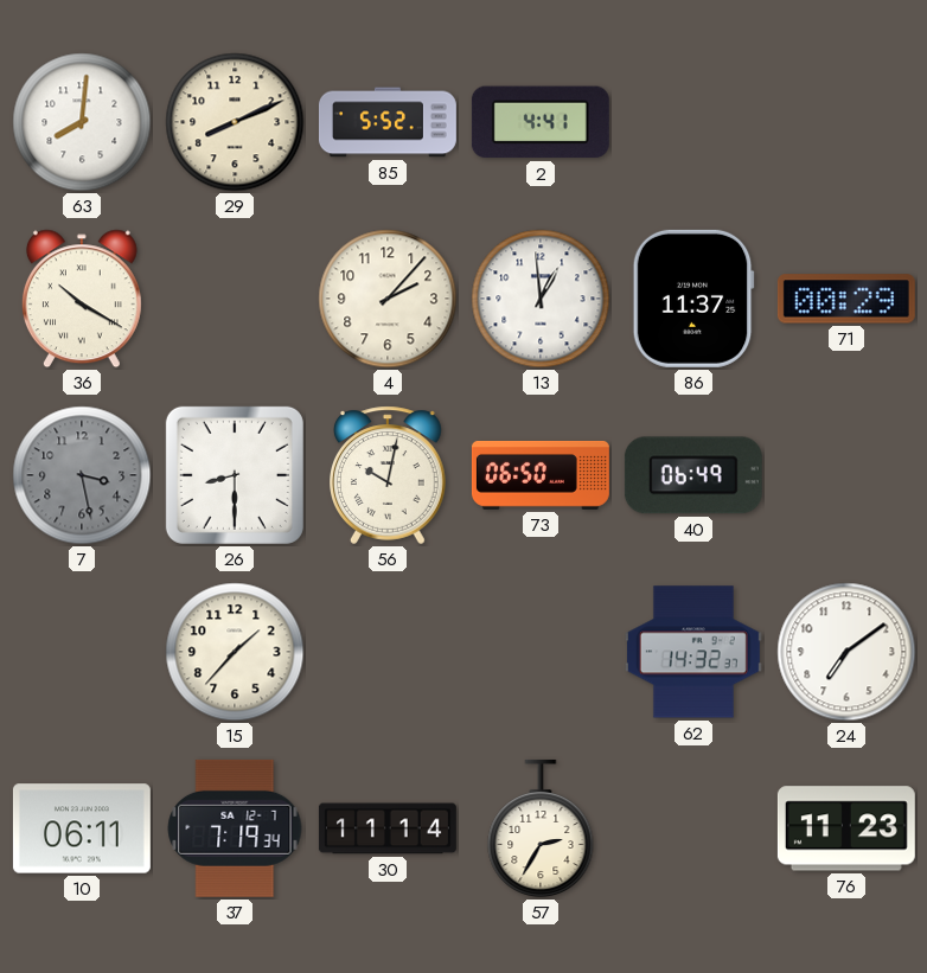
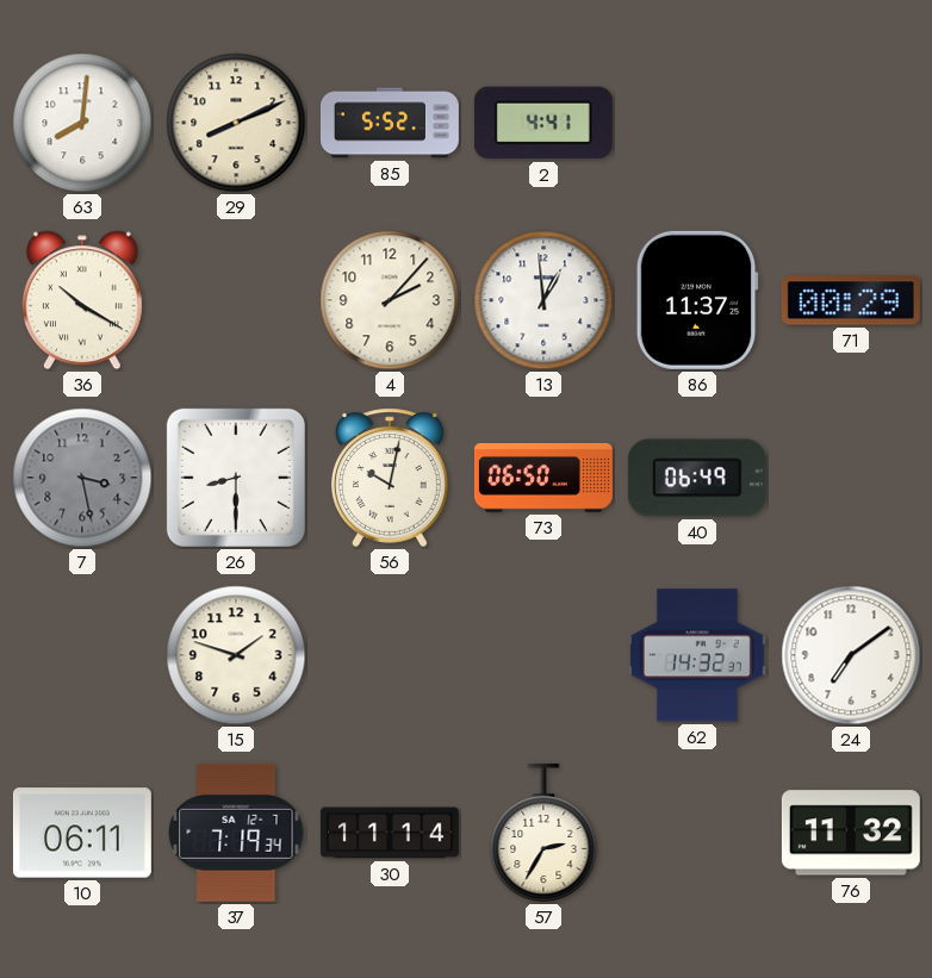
15: 1:37 -> 1:48
76: 11:23 -> 11:32
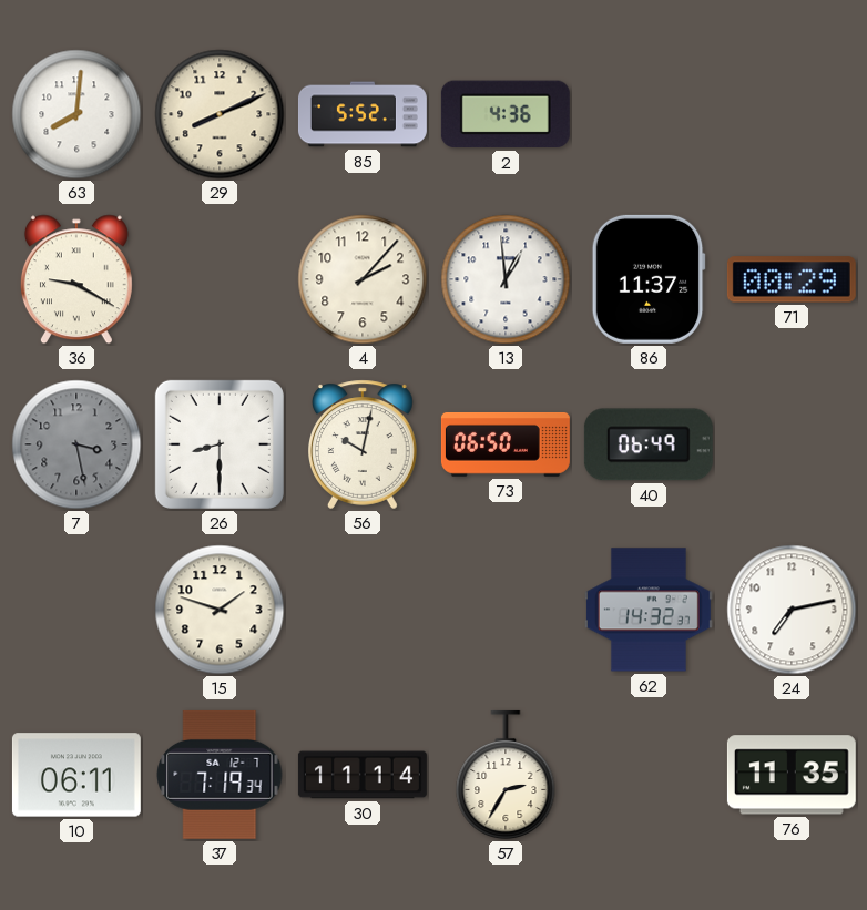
2: 4:41 -> 4:36
36: 10:20 -> 9:20
24: 7:09 -> 7:13
76: 11:32 -> 11:35
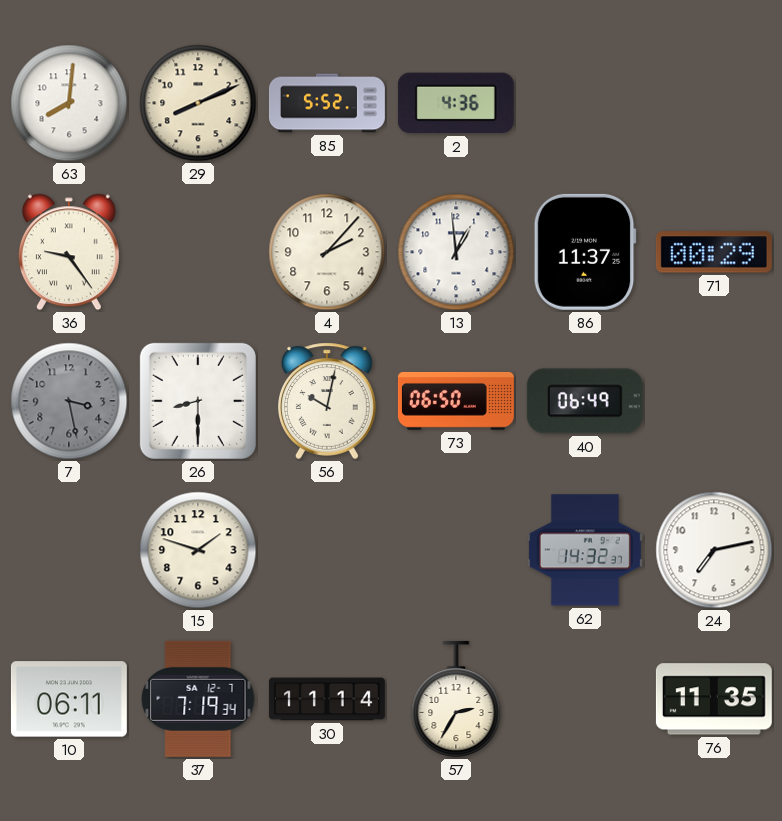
36: 9:20 -> 9:24
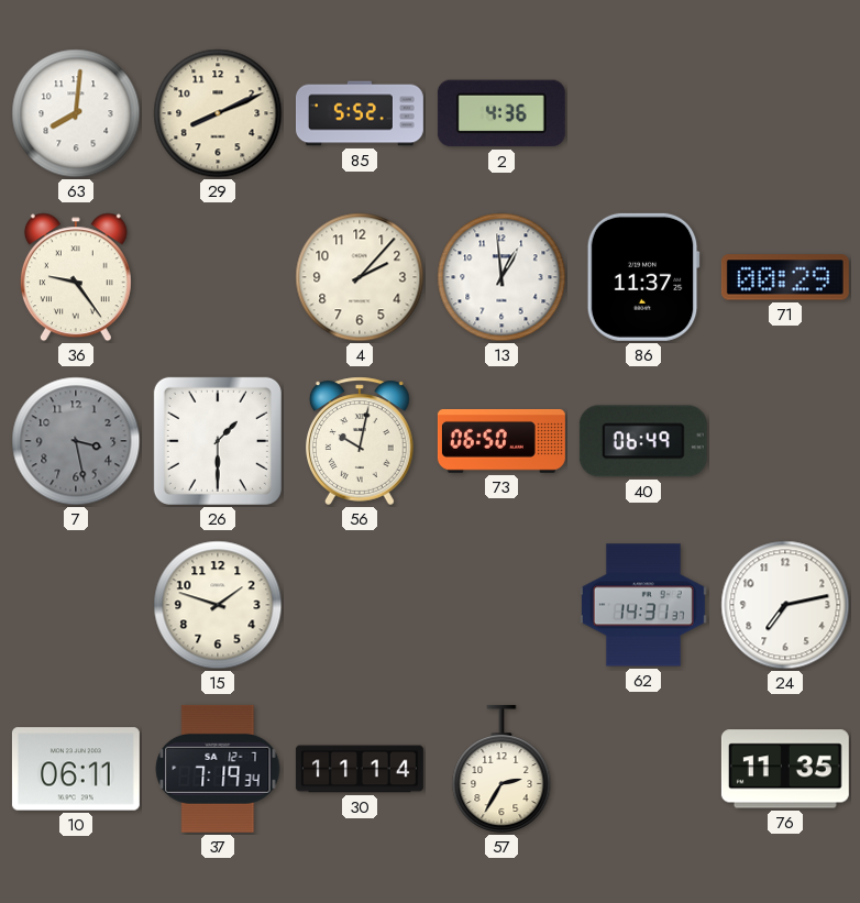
26: 8:30 -> 1:30
62: 14:32 -> 14:31
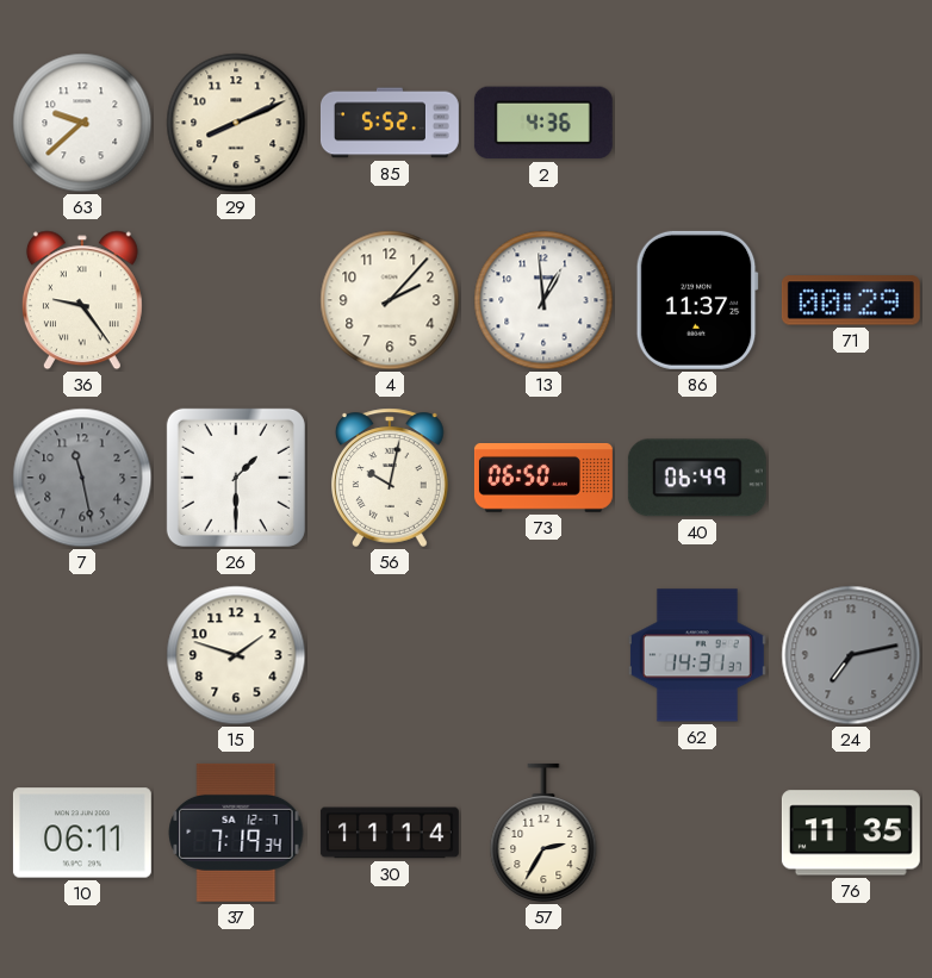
63: 8:01 -> 9:38
7: 3:28 -> 11:28
24 dial: white -> grey
